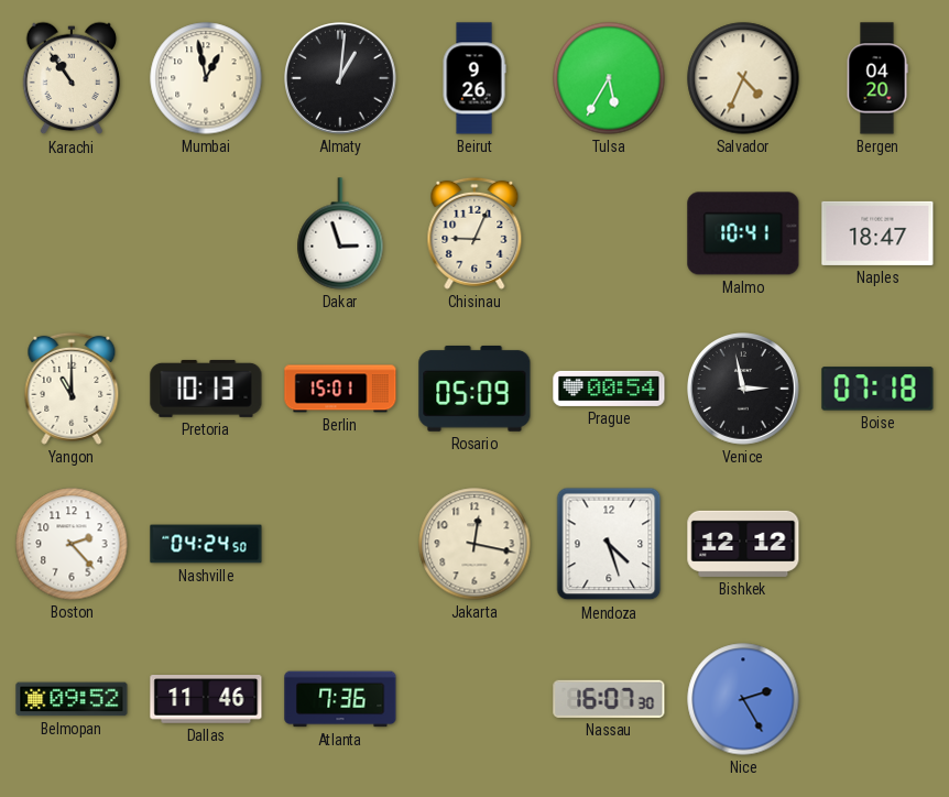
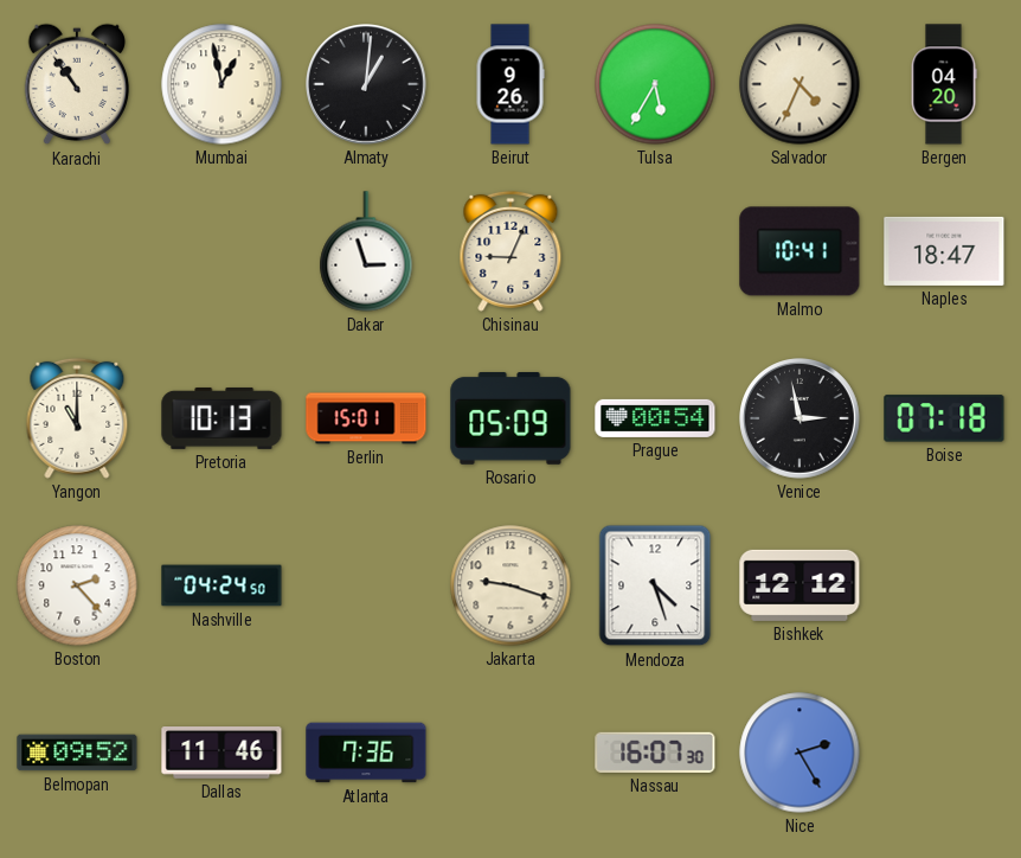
Jakarta: 12:17 -> 9:18
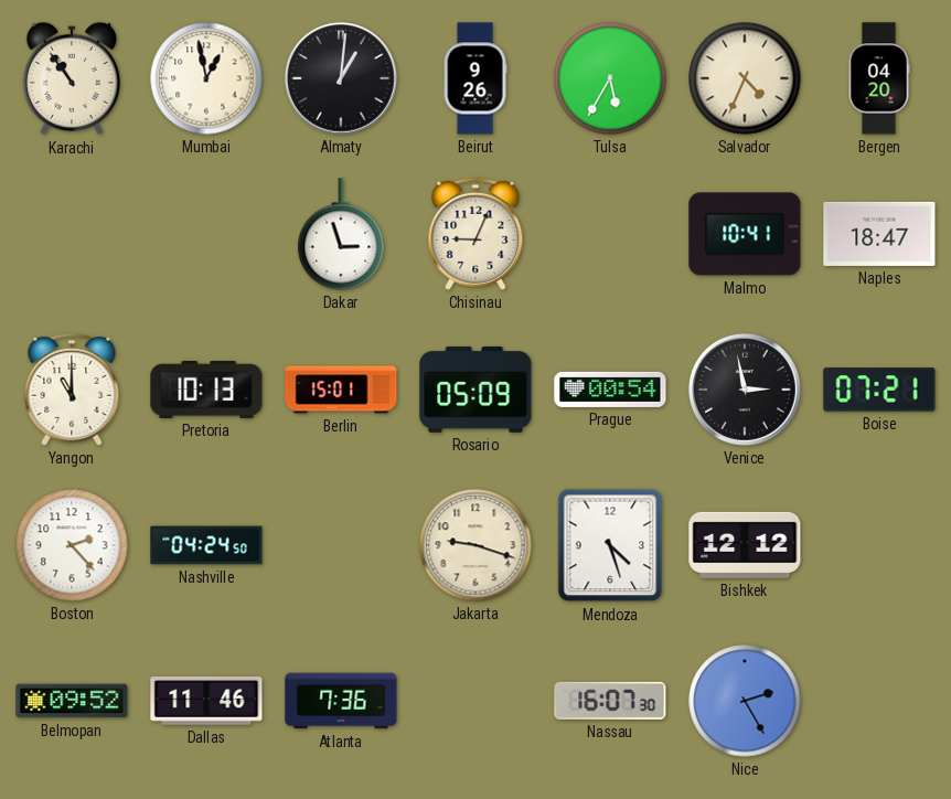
Boise: 07:18 -> 07:21
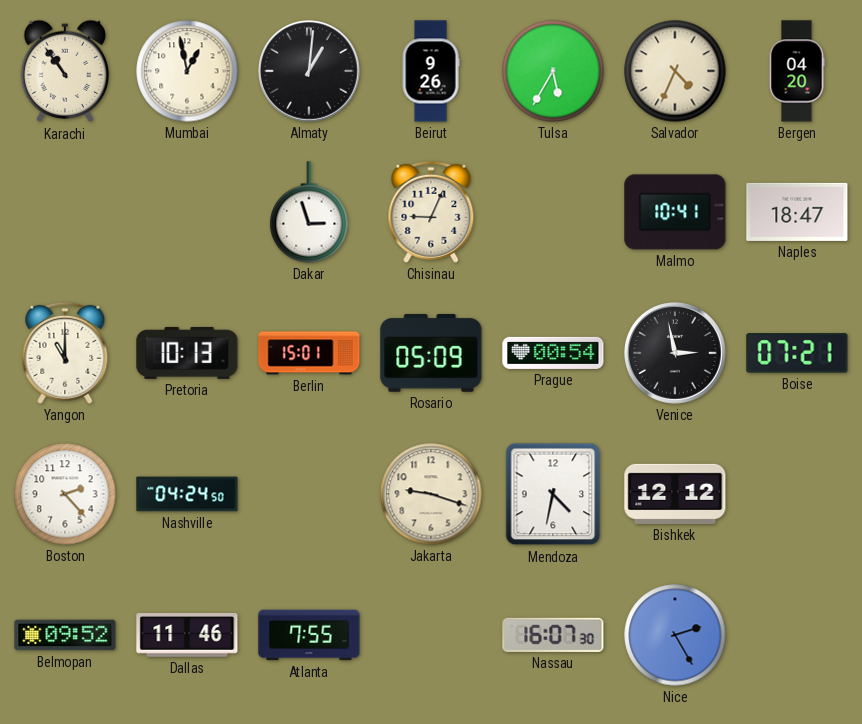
Mendoza: 4:27 -> 4:32
Atlanta: 7:36 -> 7:55
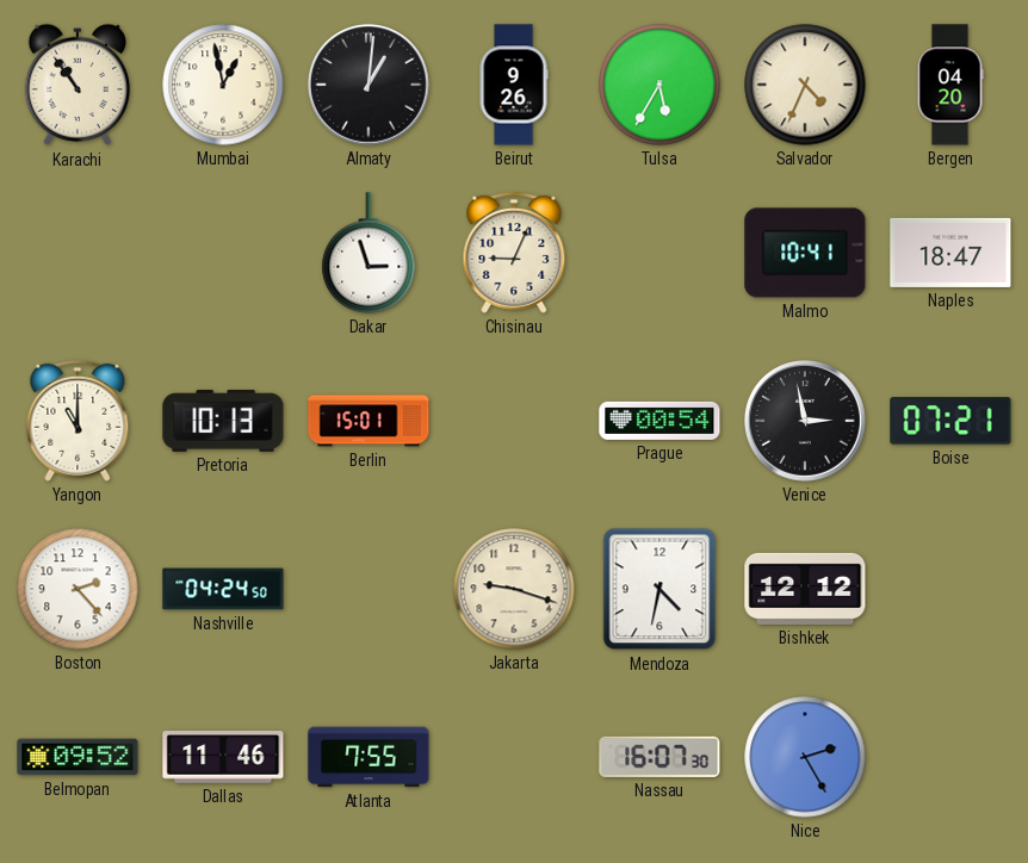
Rosario: 05:09 -> none
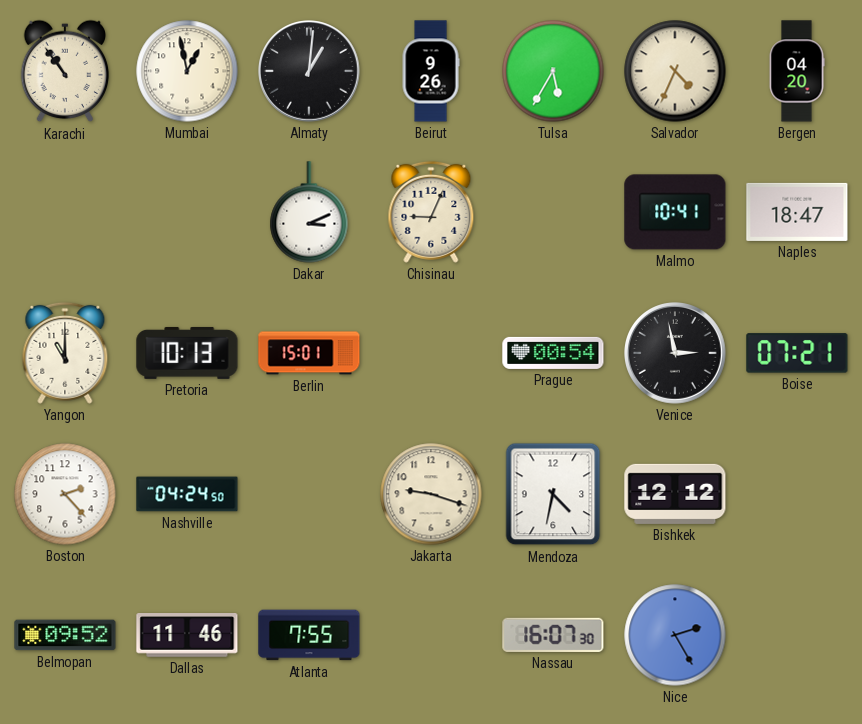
Dakar: 2:57 -> 3:11
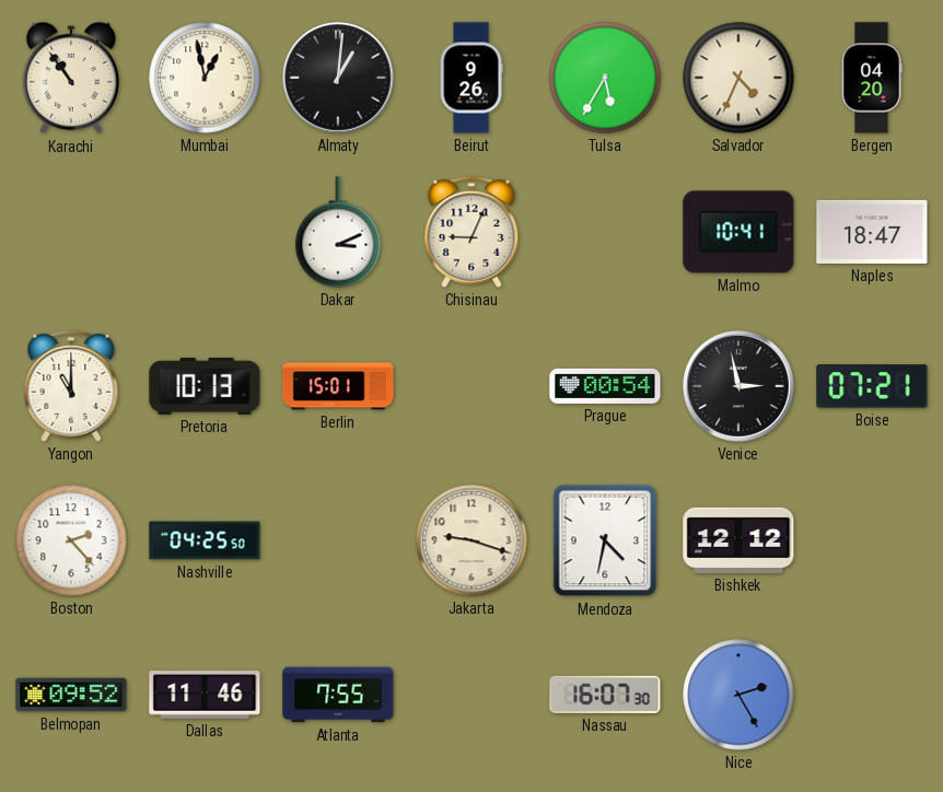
Nashville: 04:24 -> 04:25
